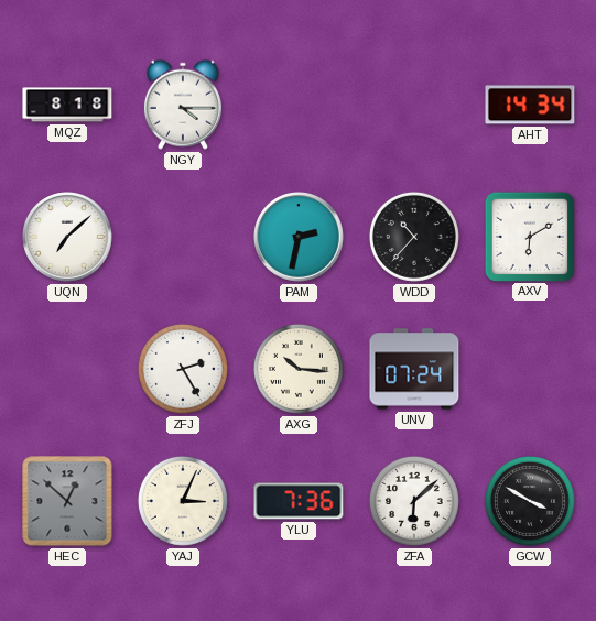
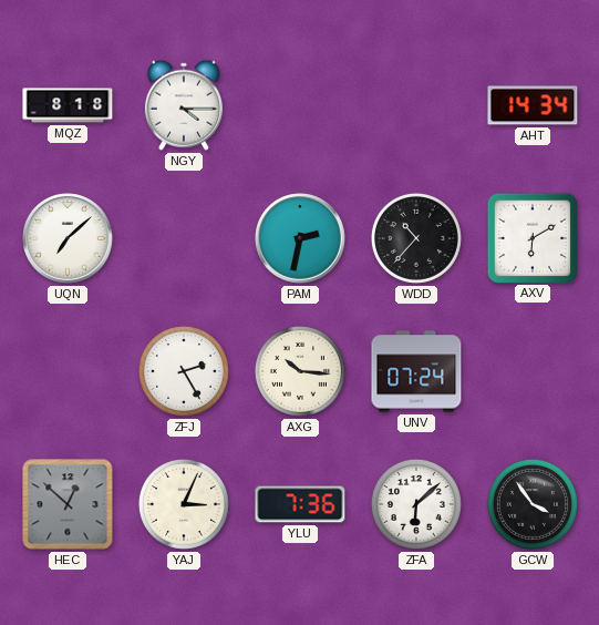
GCW: 3:50 -> 3:54
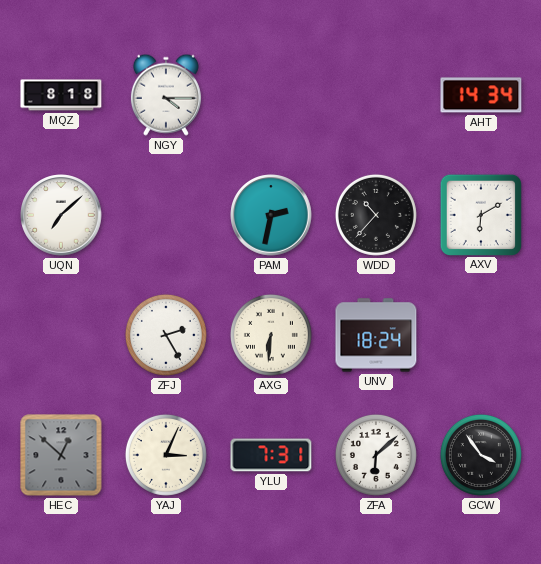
AXG: 10:16 -> 6:31
UNV: 07:24 -> 18:24
YLU: 7:36 -> 7:31
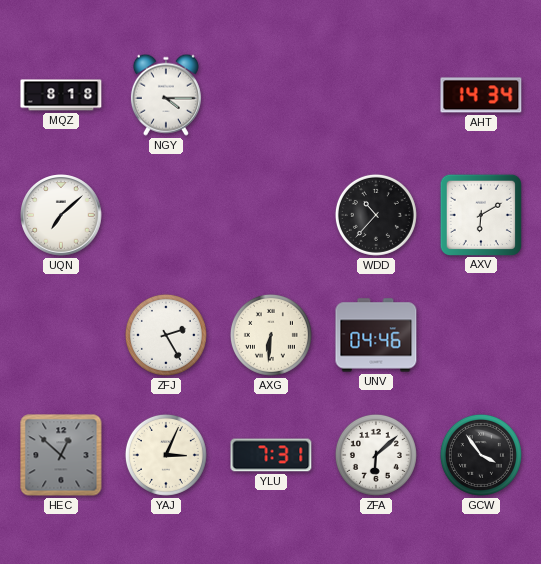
PAM: 2:32 -> none
UNV: 18:24 -> 04:46
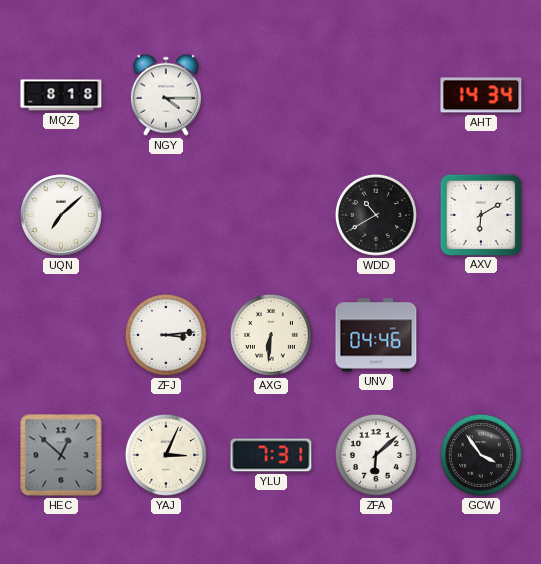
WDD: 10:37 -> 10:40
ZFJ: 2:25 -> 3:14
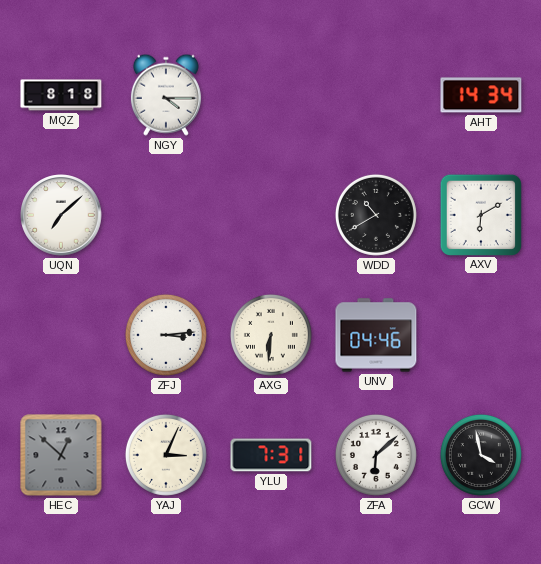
GCW: 3:54 -> 3:58
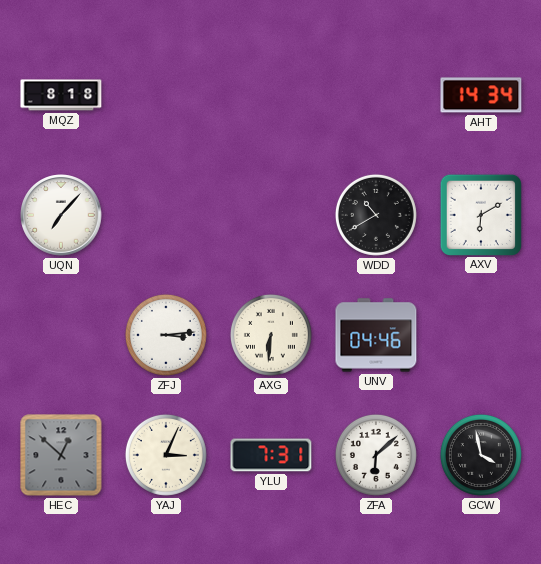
NGY: 4:15 -> none
UQN: 7:08 -> 7:07
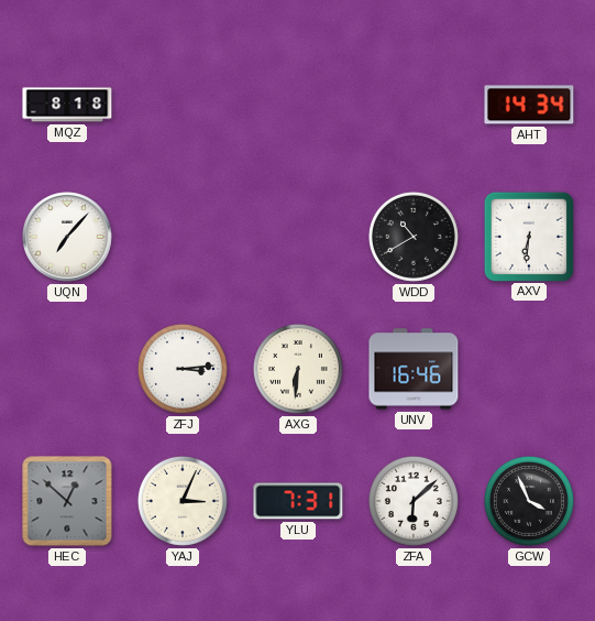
AXV: 6:10 -> 6:31
UNV: 04:46 -> 16:46
GCW: 3:58 -> 3:56
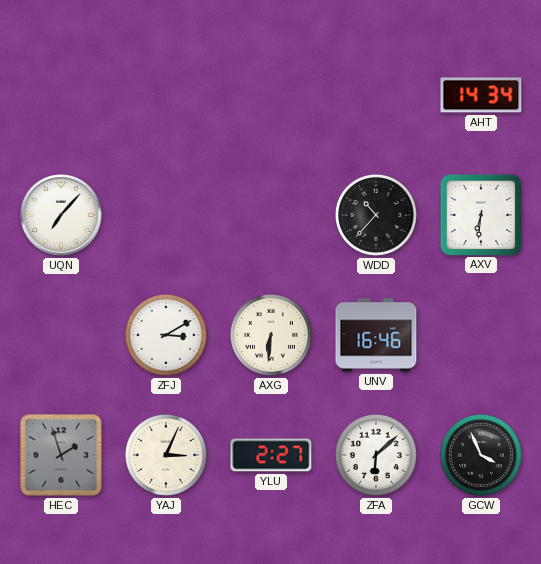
MQZ: 8:18 -> none
WDD: 10:40 -> 10:37
ZFJ: 3:14 -> 3:10
HEC: 12:52 -> 1:57
YLU: 7:31 -> 2:27
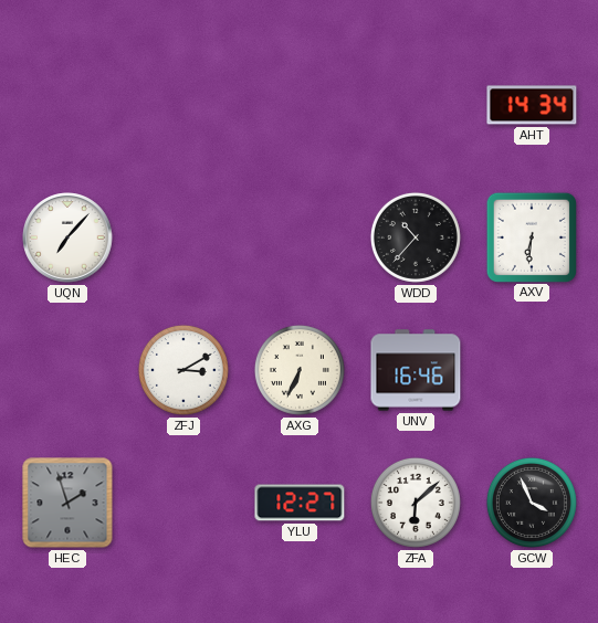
AXG: 6:31 -> 6:34
YAJ: 3:04 -> none
YLU: 2:27 -> 12:27
